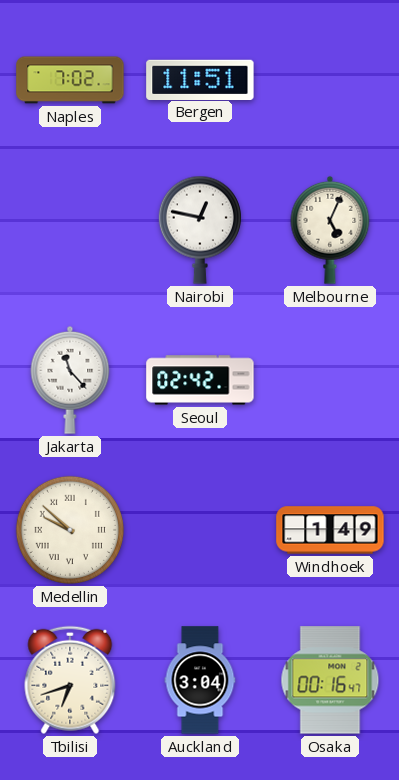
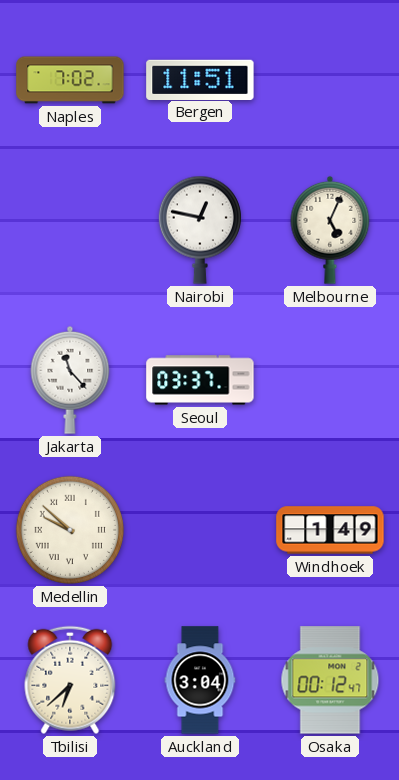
Seoul: 02:42 -> 03:37
Tbilisi: 6:42 -> 6:38
Osaka: 00:16 -> 00:12
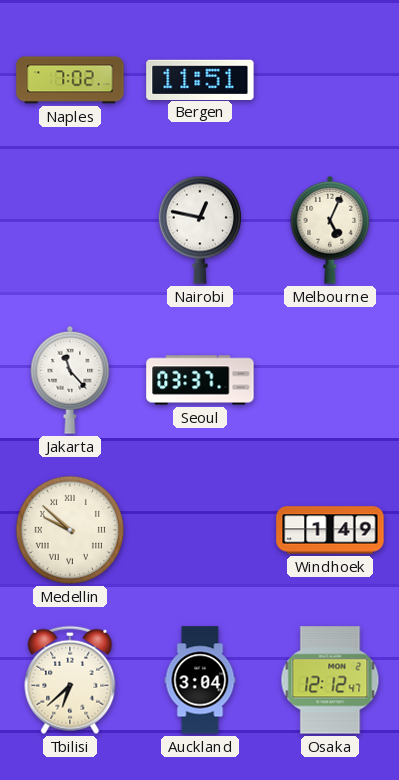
Osaka: 00:12 -> 12:12
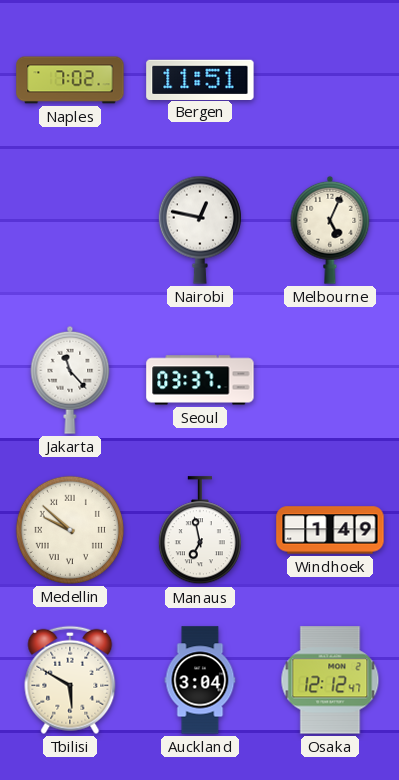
Manaus: none -> 6:58
Tbilisi: 6:38 -> 5:50
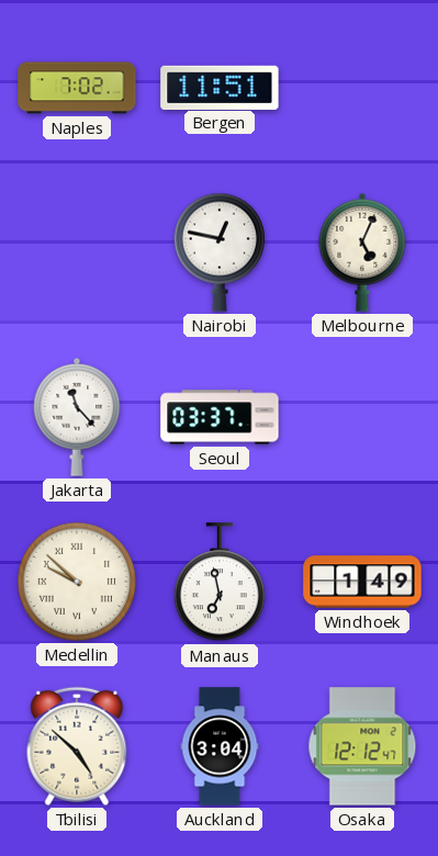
Tbilisi: 5:50 -> 4:52
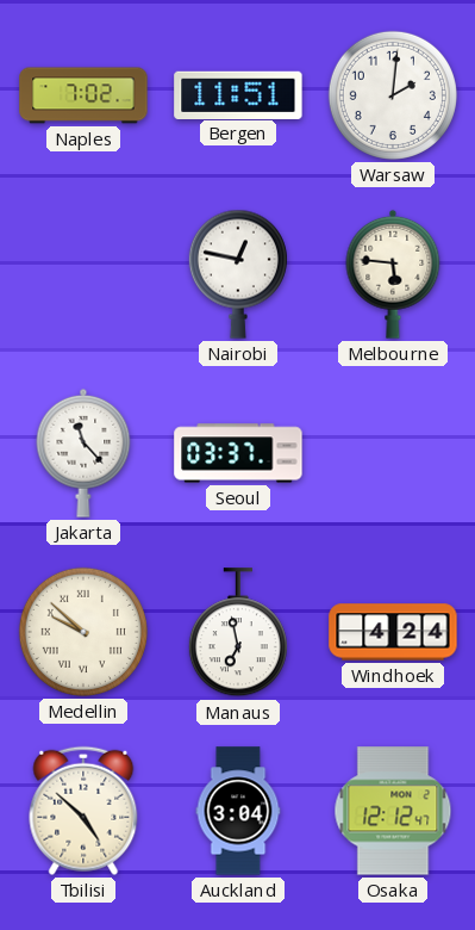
Warsaw: none -> 2:01
Melbourne: 5:04 -> 5:46
Windhoek: 1:49 -> 4:24
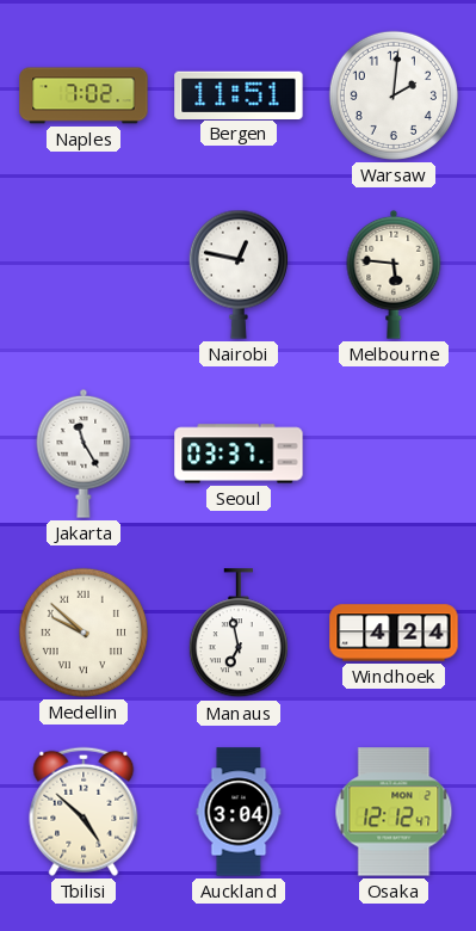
Jakarta: 11:23 -> 11:25
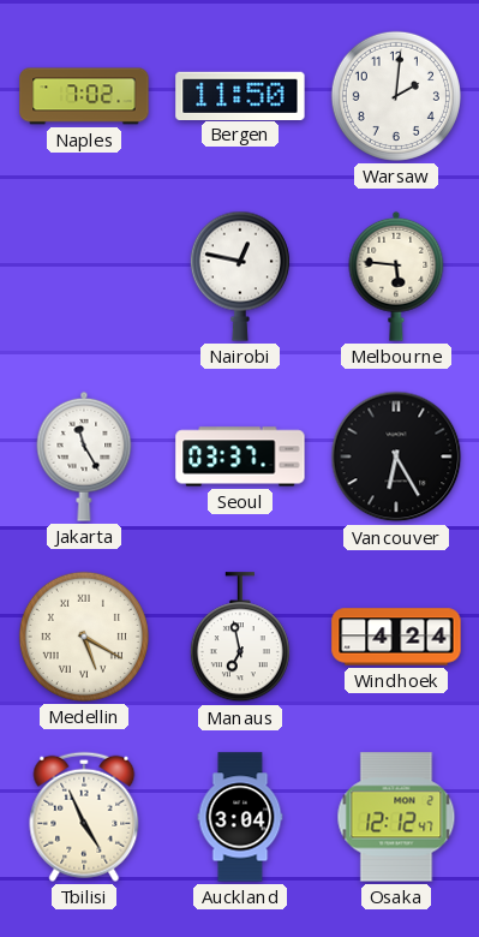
Bergen: 11:51 -> 11:50
Vancouver: none -> 6:25
Medellin: 9:52 -> 5:20
Tbilisi: 4:52 -> 4:56
